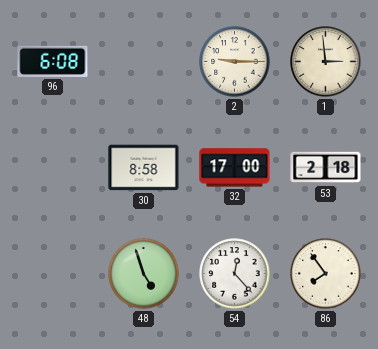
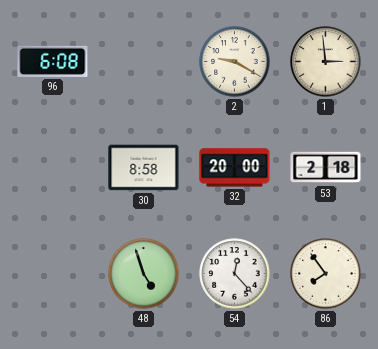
2: 9:15 -> 9:20
32: 17:00 -> 20:00
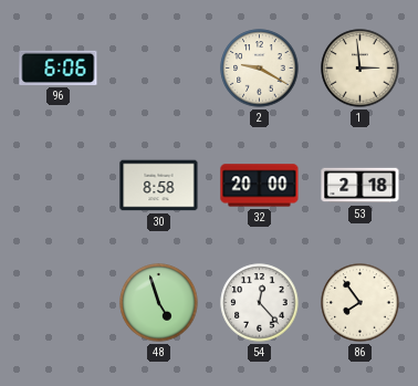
96: 6:08 -> 6:06
